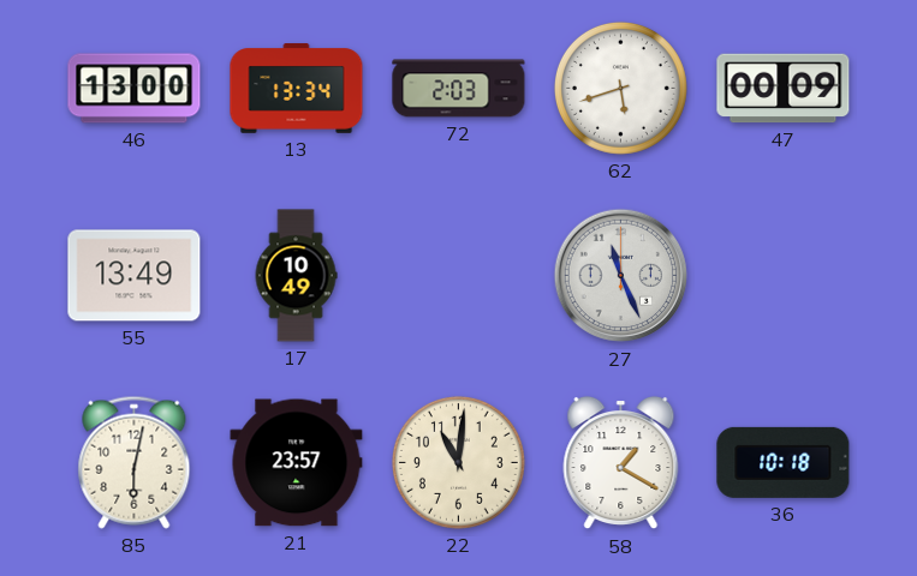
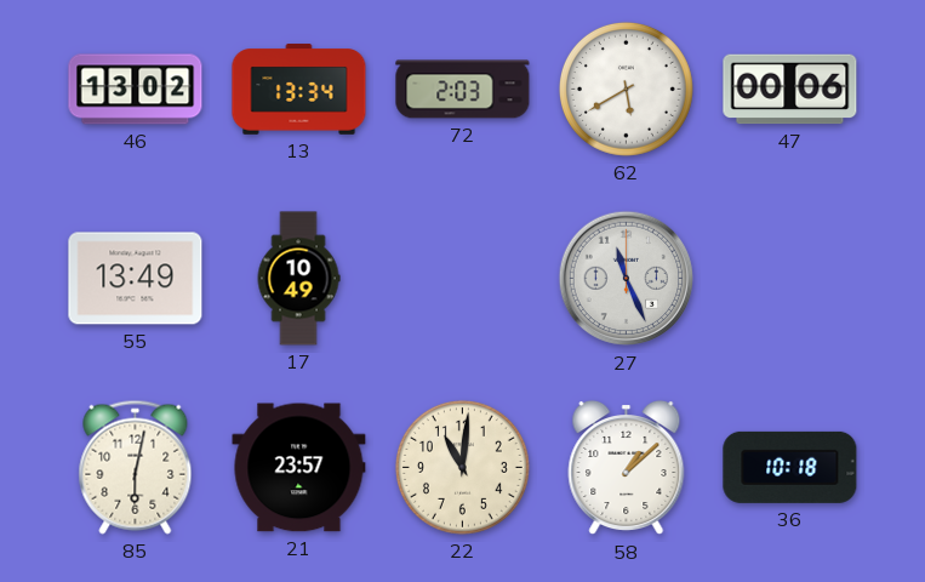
46: 13:00 -> 13:02
62: 5:42 -> 5:40
47: 00:09 -> 00:06
58: 1:20 -> 1:08
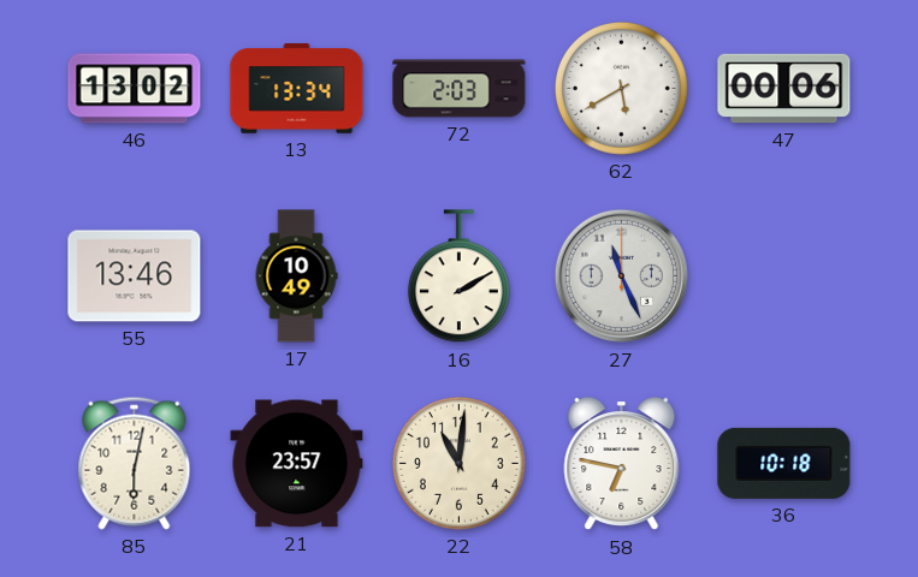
55: 13:49 -> 13:46
16: none -> 2:10
58: 1:08 -> 6:47
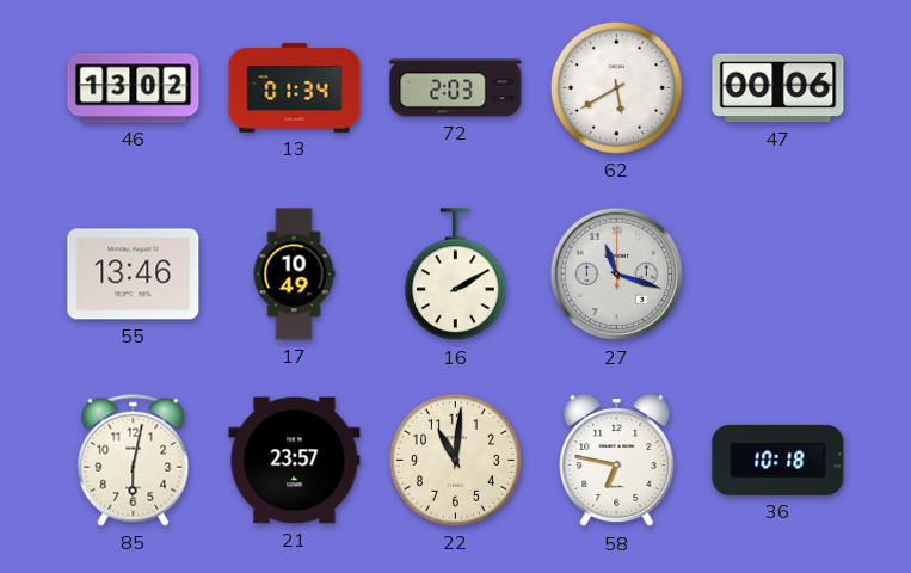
13: 13:34 -> 01:34
27: 11:26 -> 11:18
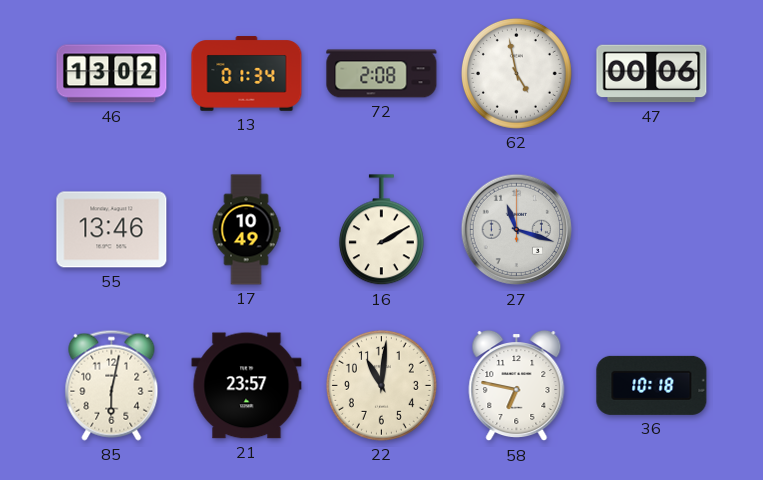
72: 2:03 -> 2:08
62: 5:40 -> 4:58
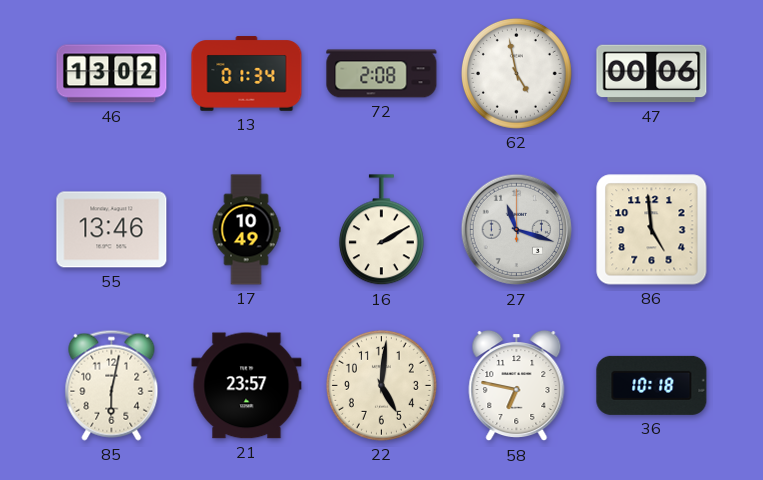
86: none -> 4:59
22: 11:01 -> 5:01
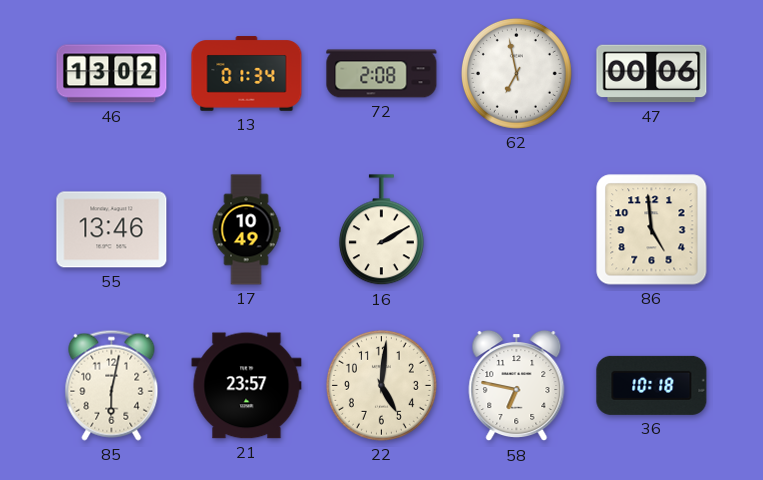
62: 4:58 -> 6:58
27: 11:18 -> none
